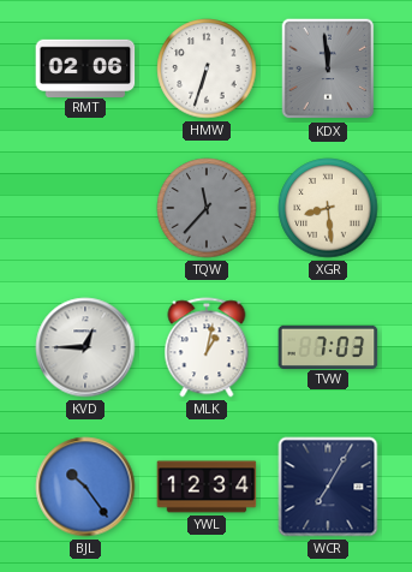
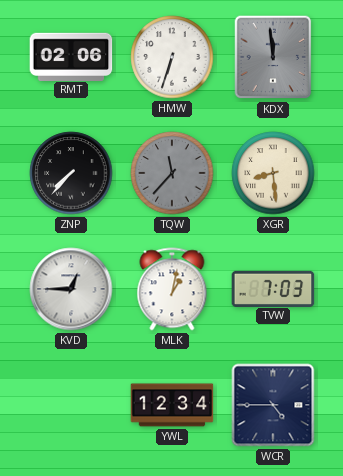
ZNP: none -> 7:37
BJL: 10:24 -> none
WCR: 7:05 -> 4:45
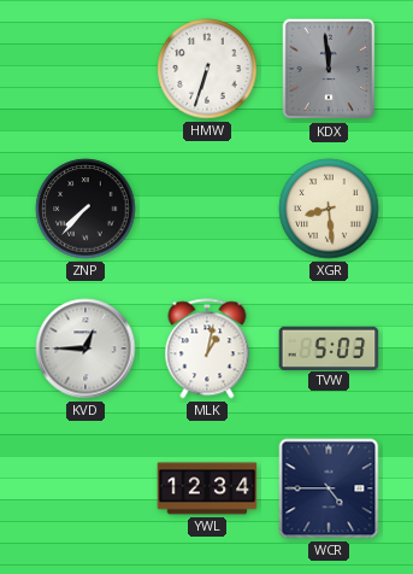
RMT: 02:06 -> none
TQW: 11:37 -> none
TVW: 7:03 -> 5:03
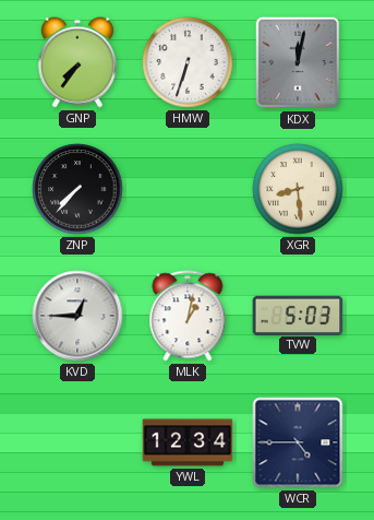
GNP: none -> 7:36
KDX: 11:59 -> 12:02
